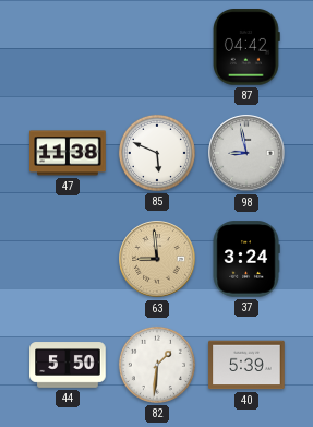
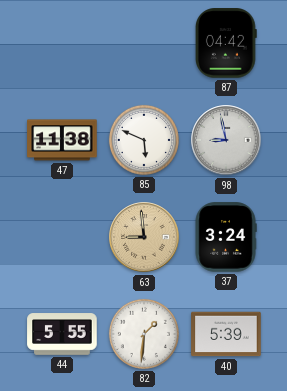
44: 5:50 -> 5:55
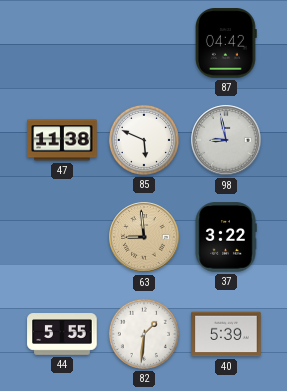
37: 3:24 -> 3:22
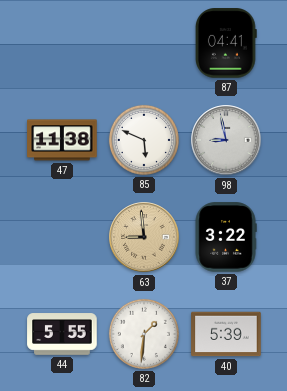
87: 04:42 -> 04:41
